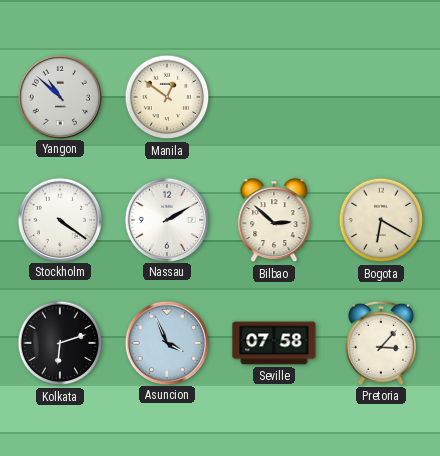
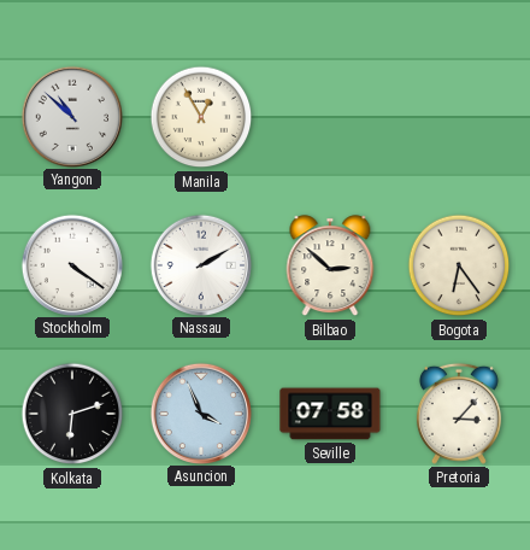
Manila: 12:51 -> 12:55
Bogota: 6:20 -> 6:24
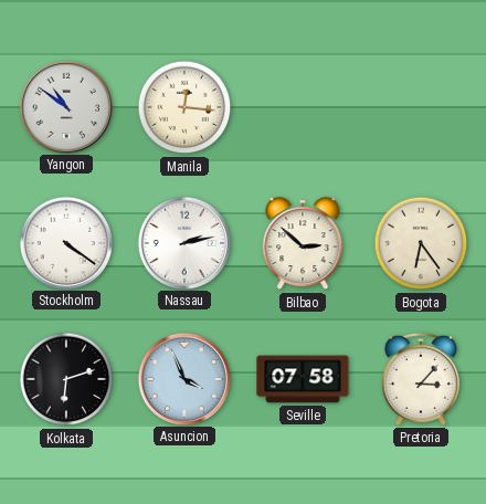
Yangon: 10:52 -> 10:51
Manila: 12:55 -> 12:16
Nassau: 2:10 -> 2:13
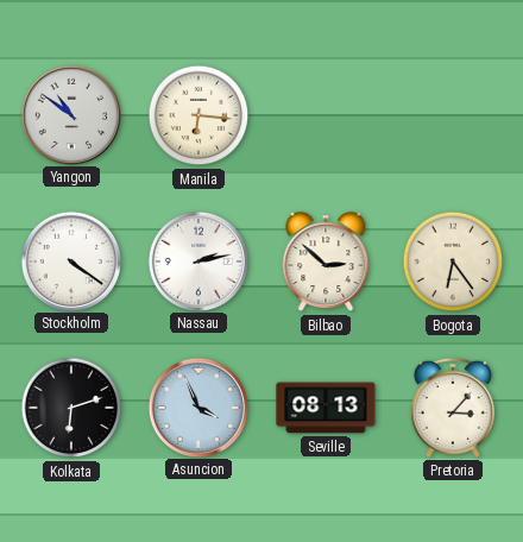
Manila: 12:16 -> 6:16
Seville: 07:58 -> 08:13
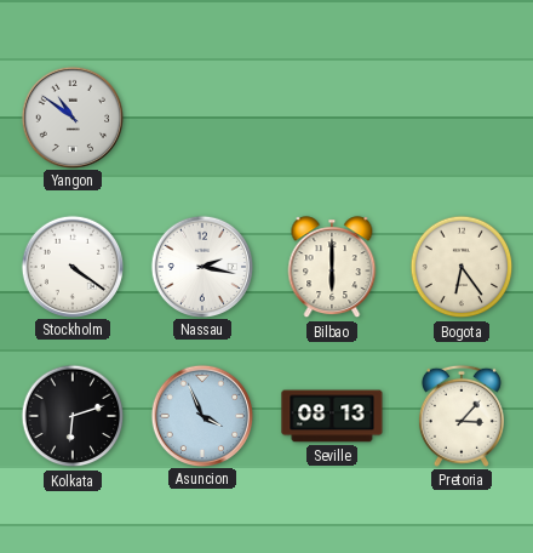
Manila: 6:16 -> none
Nassau: 2:13 -> 2:17
Bilbao: 2:52 -> 6:00
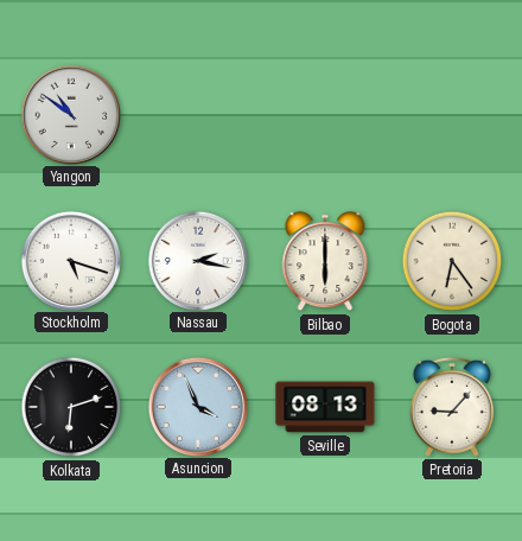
Stockholm: 4:21 -> 5:18
Pretoria: 3:07 -> 9:07
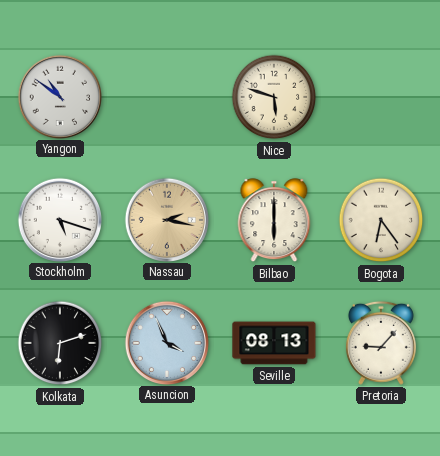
Nice: none -> 5:48
Nassau dial: white -> champagne
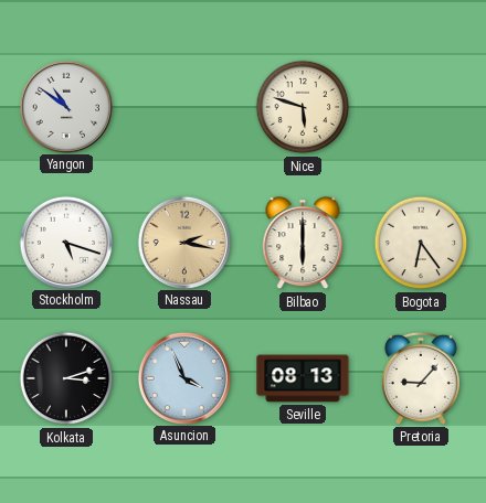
Kolkata: 6:12 -> 3:12
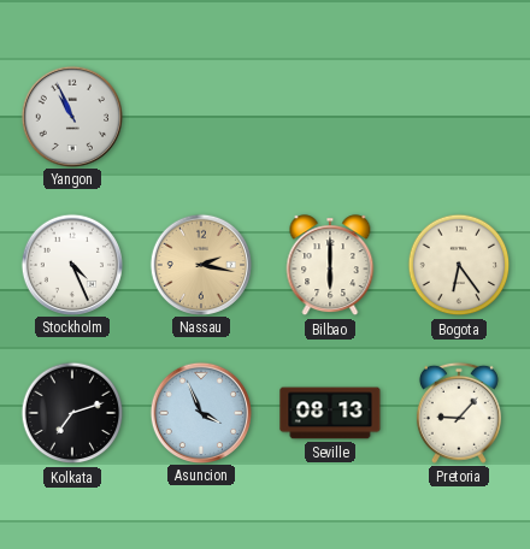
Yangon: 10:51 -> 10:56
Nice: 5:48 -> none
Stockholm: 5:18 -> 4:26
Kolkata: 3:12 -> 7:12
